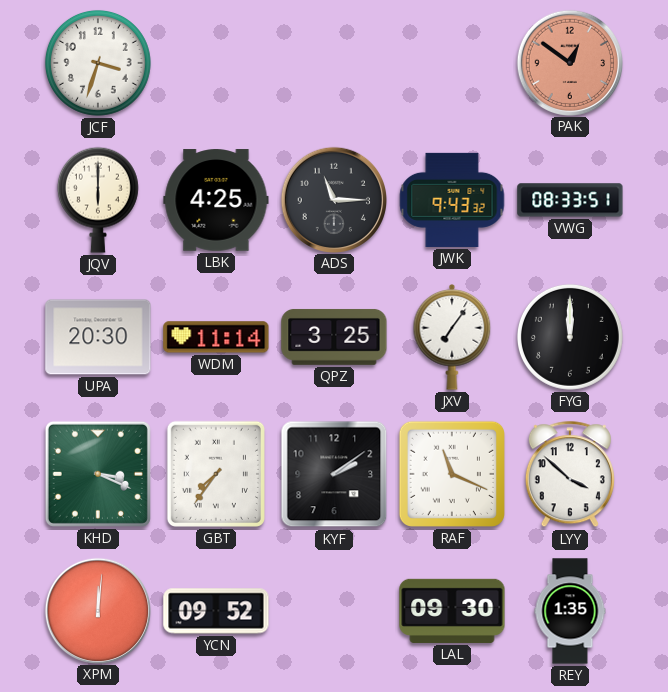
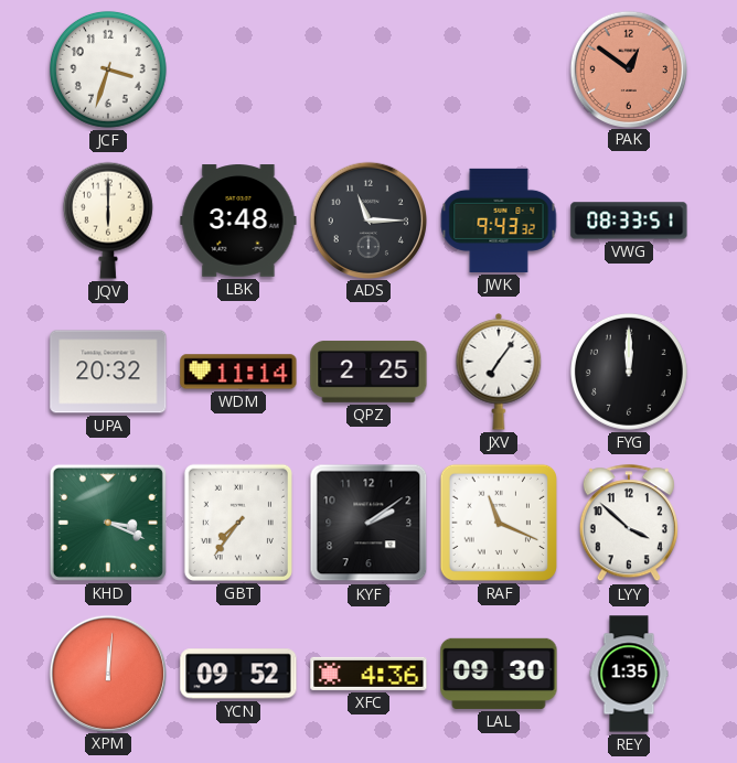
LBK: 4:25 -> 3:48
UPA: 20:30 -> 20:32
QPZ: 3:25 -> 2:25
XFC: none -> 4:36
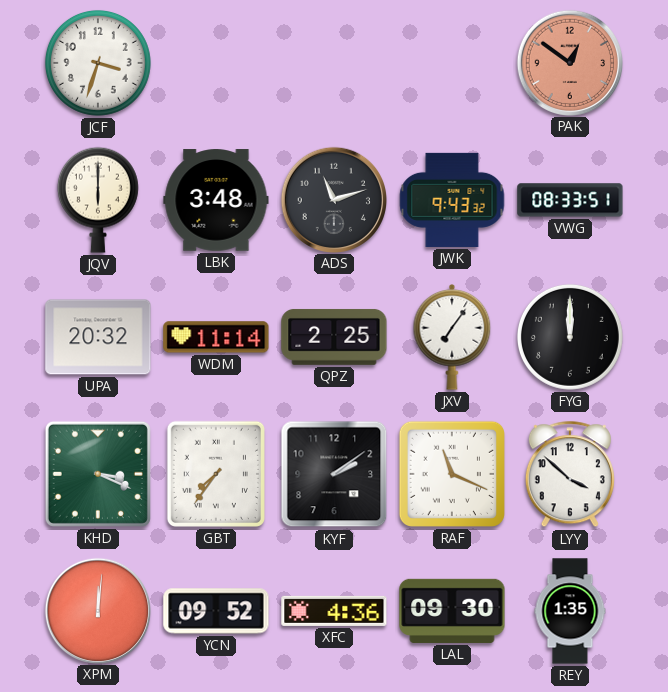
ADS: 11:15 -> 11:12
